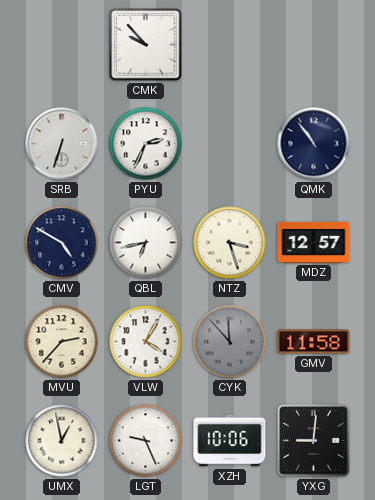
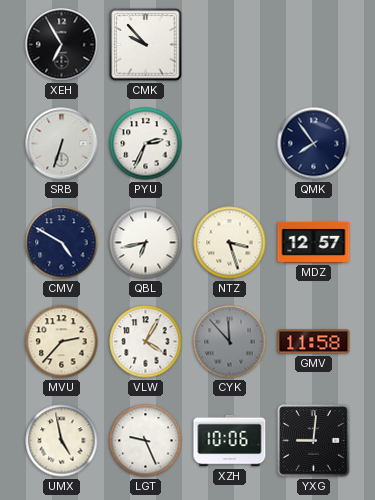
XEH: none -> 6:55
QMK: 10:54 -> 7:54
UMX: 12:58 -> 4:58
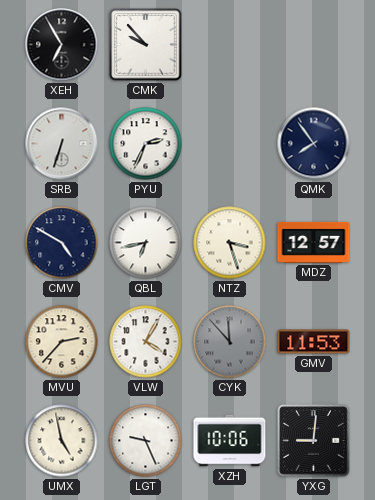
GMV: 11:58 -> 11:53
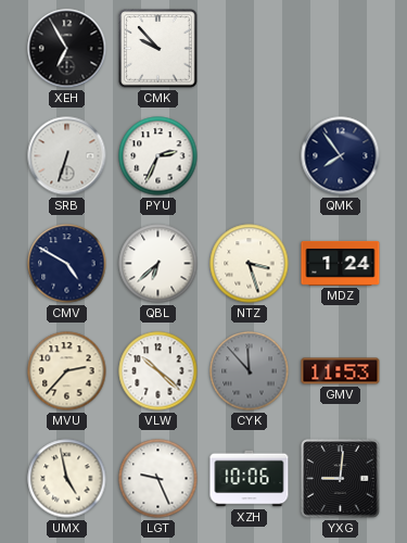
QBL: 6:43 -> 6:38
MDZ: 12:57 -> 1:24
VLW: 4:05 -> 10:22
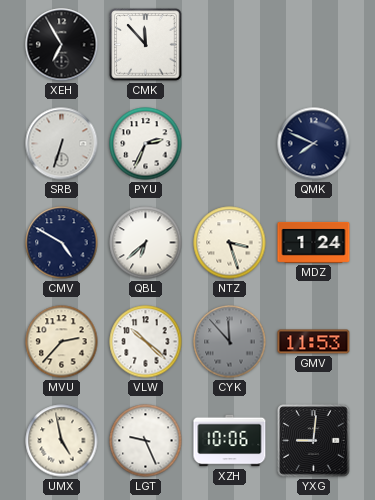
CMK: 9:53 -> 11:53
QMK: 7:54 -> 7:49
